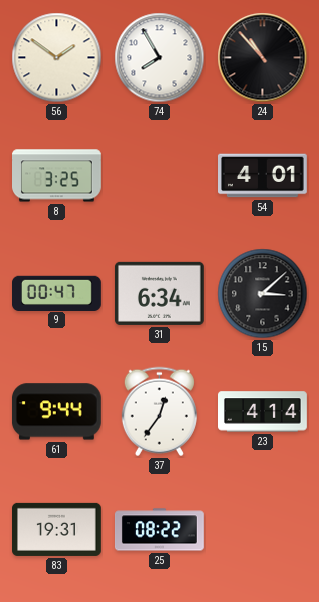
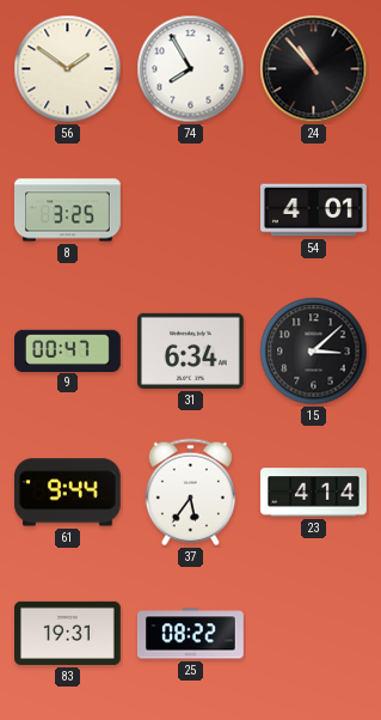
37: 12:36 -> 5:36
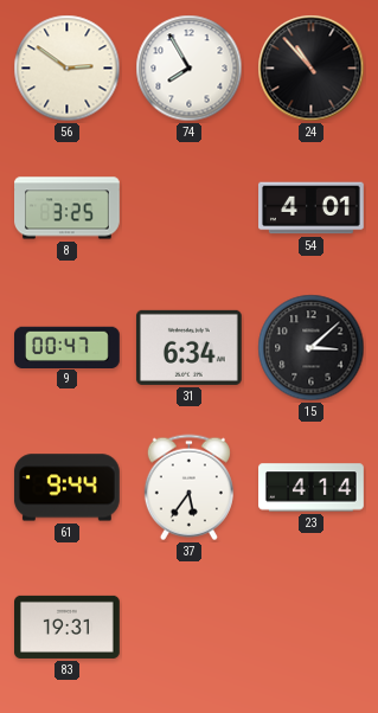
56: 1:51 -> 2:51
25: 08:22 -> none
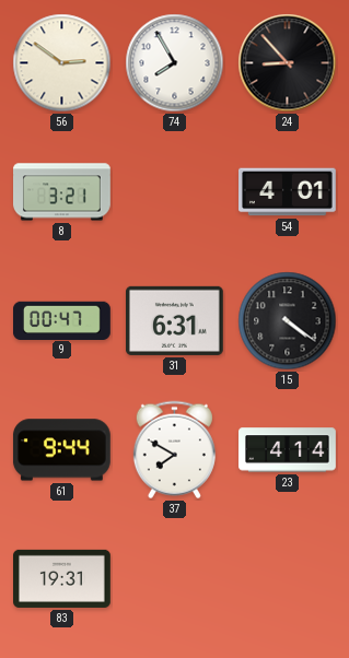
24: 10:53 -> 8:53
8: 3:25 -> 3:21
31: 6:34 -> 6:31
15: 3:08 -> 4:21
37: 5:36 -> 7:50
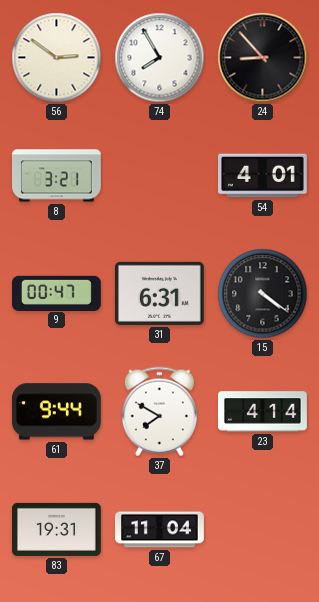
67: none -> 11:04
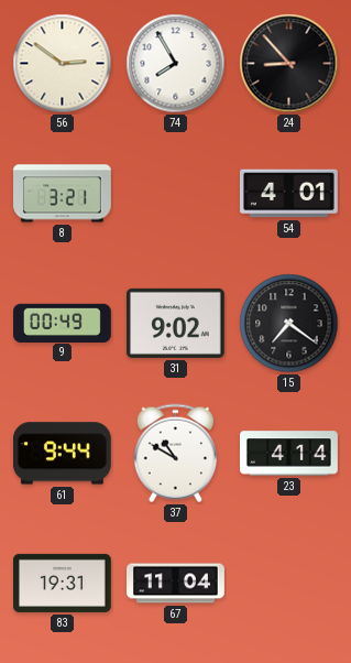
9: 00:47 -> 00:49
31: 6:31 -> 9:02
15: 4:21 -> 7:21
37: 7:50 -> 10:50
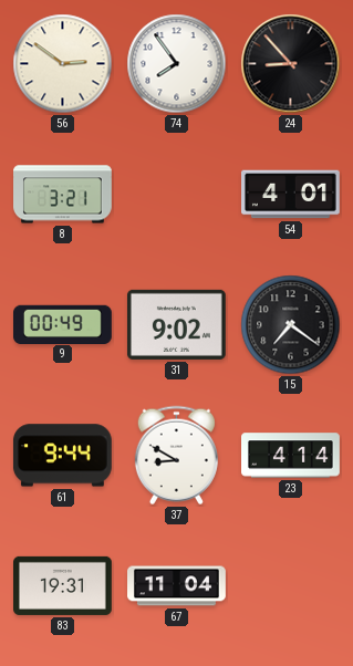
74: 7:55 -> 7:54
37: 10:50 -> 8:50
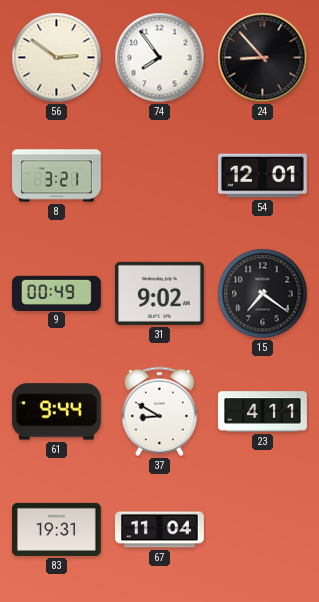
54: 4:01 -> 12:01
23: 4:14 -> 4:11
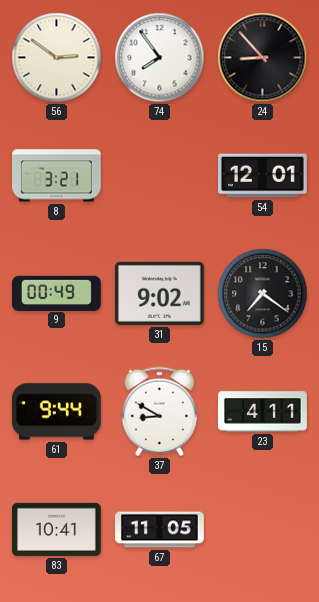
83: 19:31 -> 10:41
67: 11:04 -> 11:05
